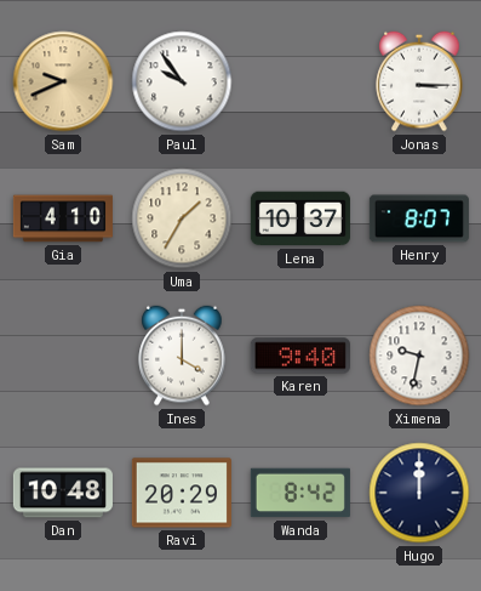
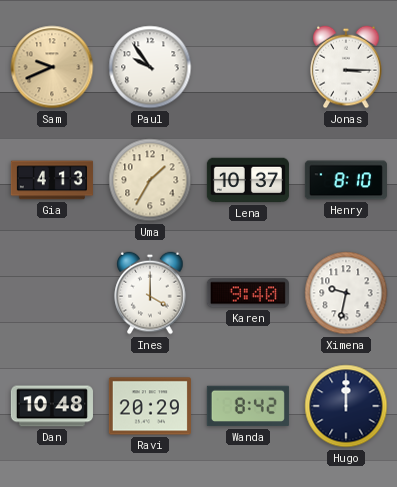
Gia: 4:10 -> 4:13
Henry: 8:07 -> 8:10
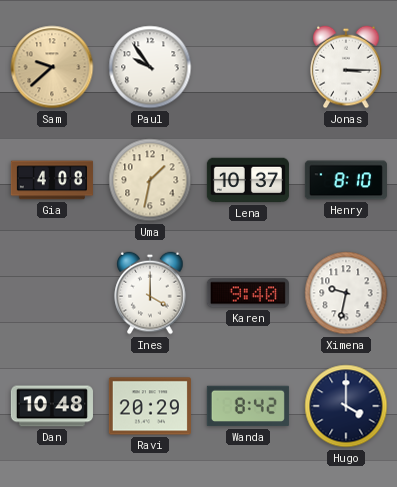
Sam: 9:41 -> 9:38
Gia: 4:13 -> 4:08
Uma: 1:35 -> 1:32
Hugo: 12:00 -> 4:00
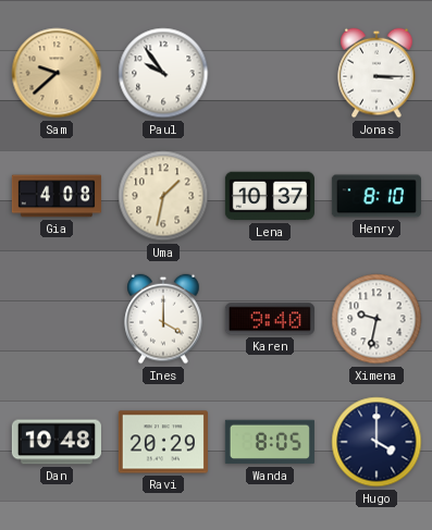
Wanda: 8:42 -> 8:05
